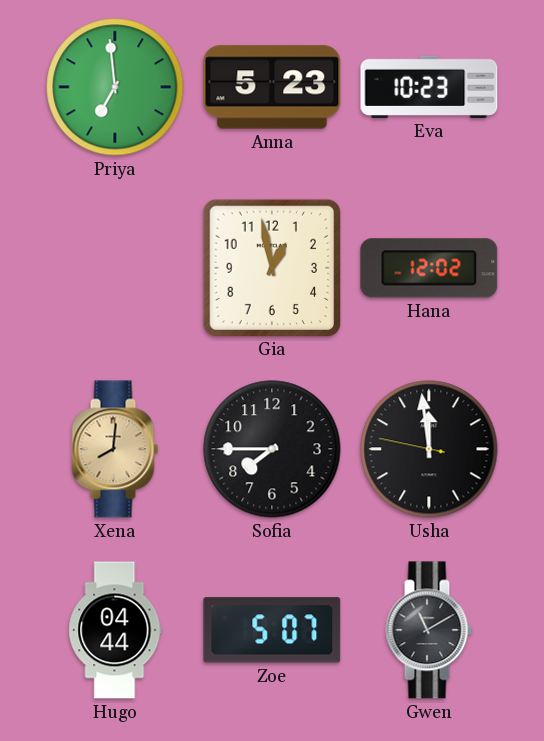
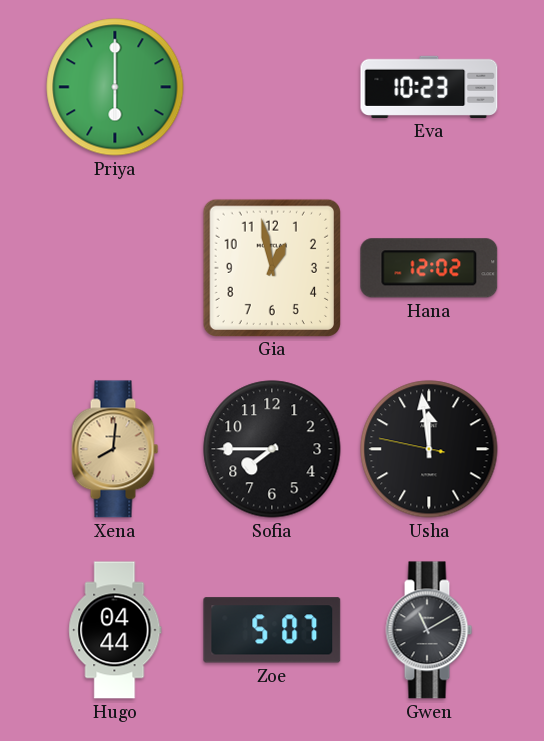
Priya: 6:59 -> 6:00
Anna: 5:23 -> none
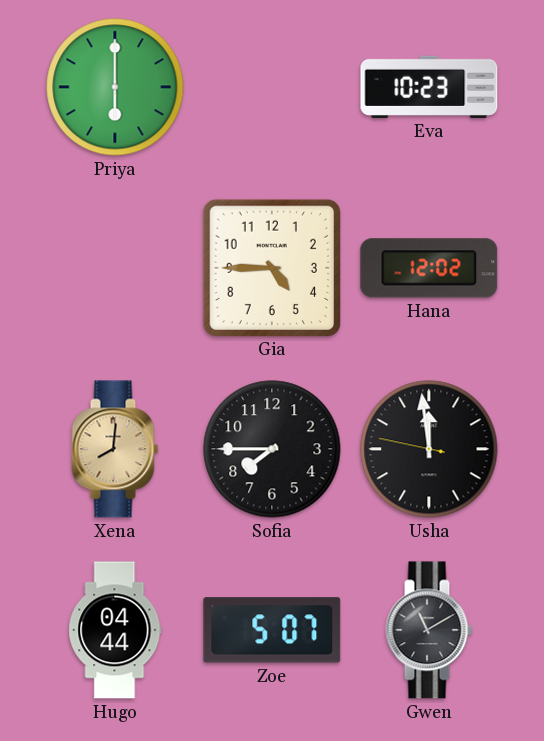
Gia: 12:58 -> 4:45
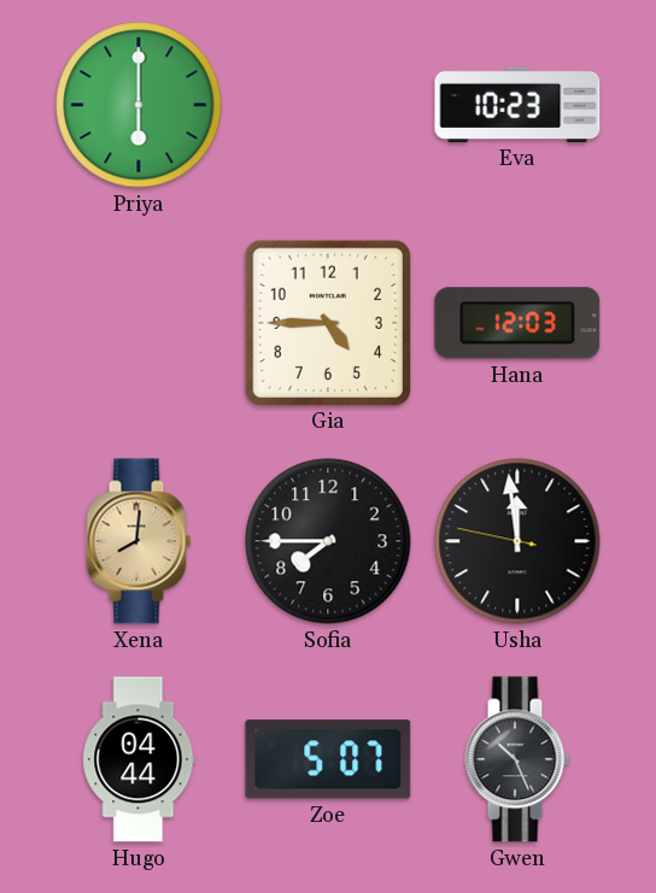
Hana: 12:02 -> 12:03
Gwen: 11:10 -> 10:26
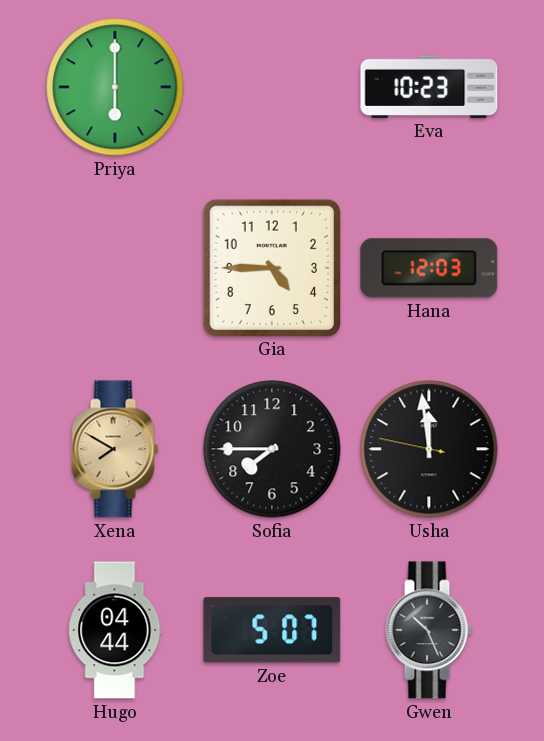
Xena: 8:01 -> 7:50
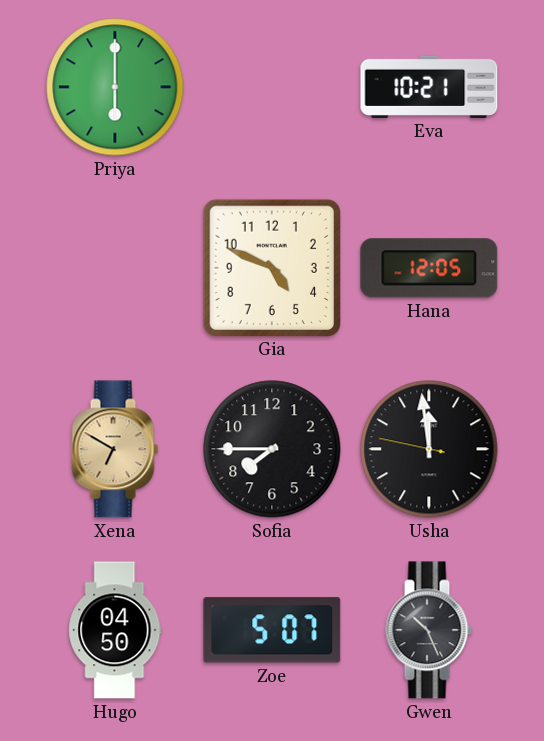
Eva: 10:23 -> 10:21
Gia: 4:45 -> 4:49
Hana: 12:03 -> 12:05
Xena: 7:50 -> 6:50
Hugo: 04:44 -> 04:50
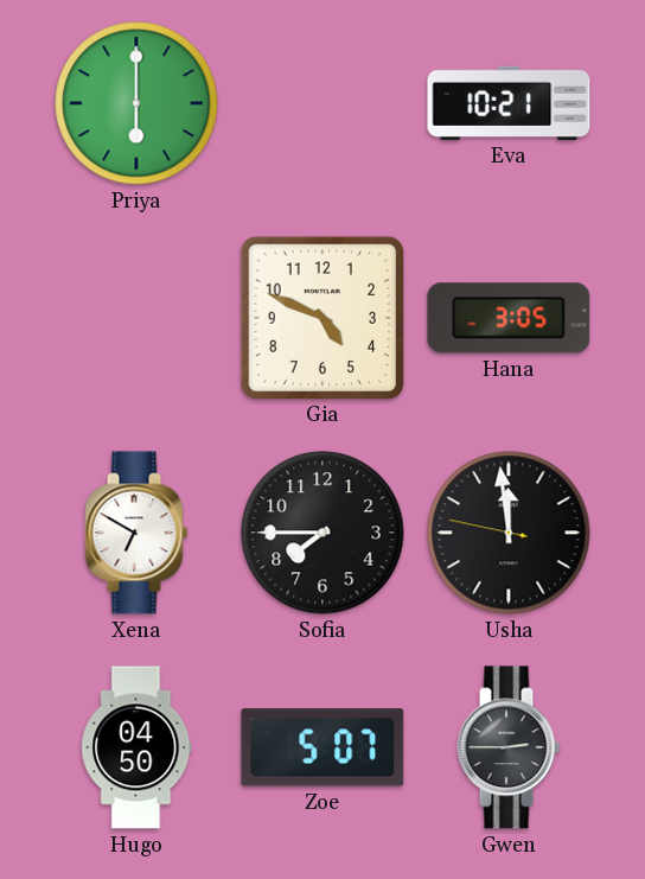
Hana: 12:05 -> 3:05
Xena dial: champagne -> white
Gwen: 10:26 -> 2:45
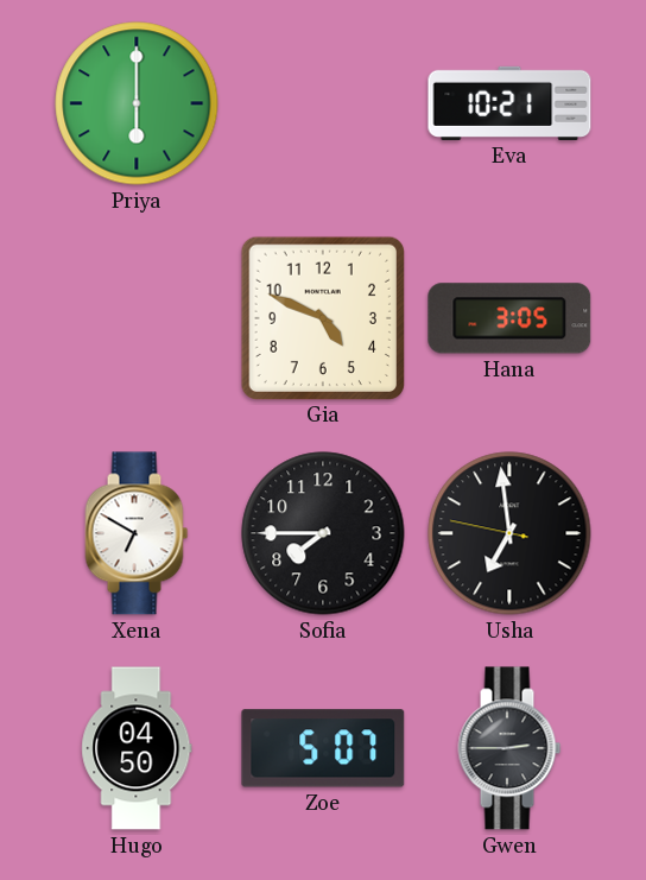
Usha: 11:58 -> 6:58
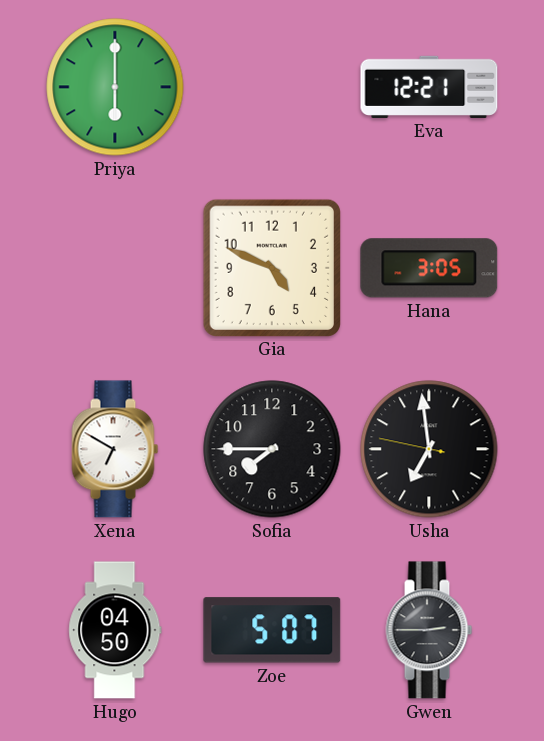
Eva: 10:21 -> 12:21
